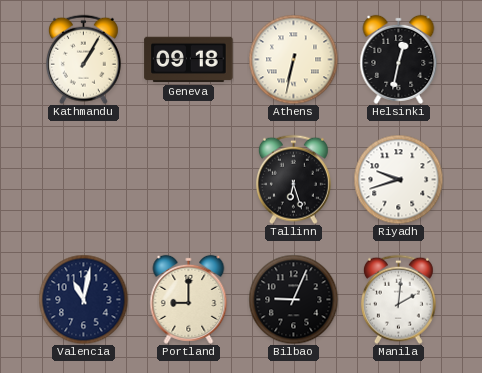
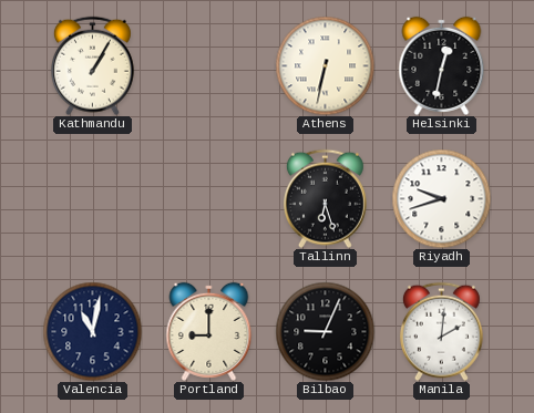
Geneva: 09:18 -> none
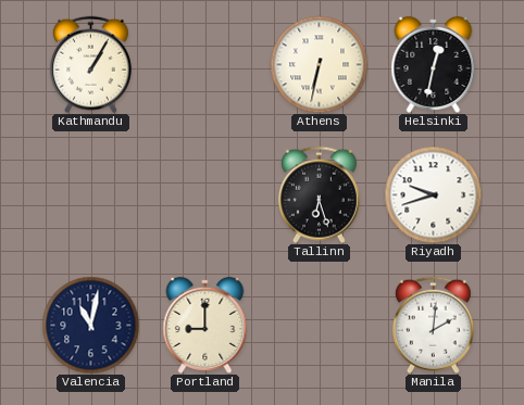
Bilbao: 9:04 -> none
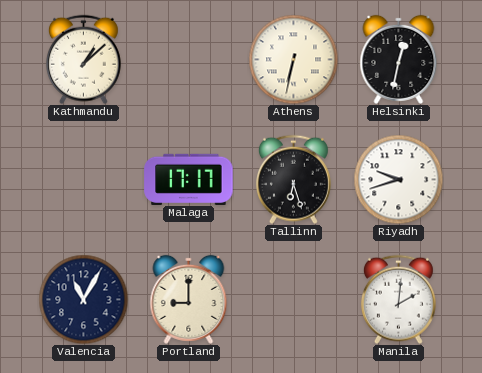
Kathmandu: 1:05 -> 1:08
Malaga: none -> 17:17
Valencia: 11:02 -> 11:05
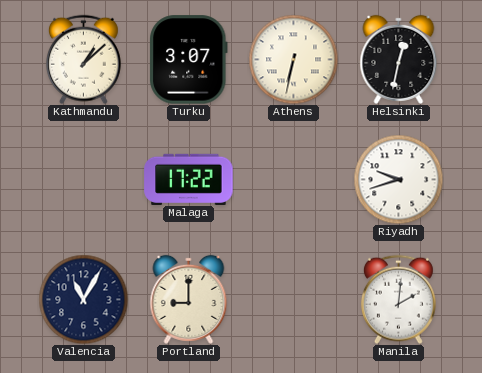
Turku: none -> 3:07
Malaga: 17:17 -> 17:22
Tallinn: 6:27 -> none
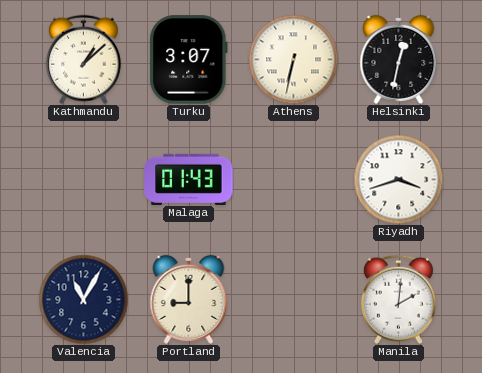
Malaga: 17:22 -> 01:43
Riyadh: 9:42 -> 3:42
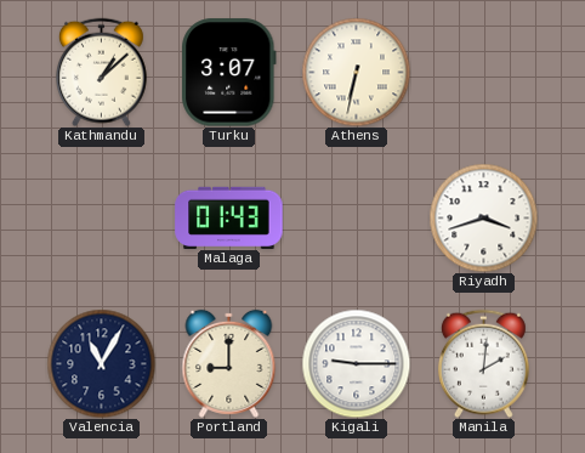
Helsinki: 12:32 -> none
Kigali: none -> 9:15
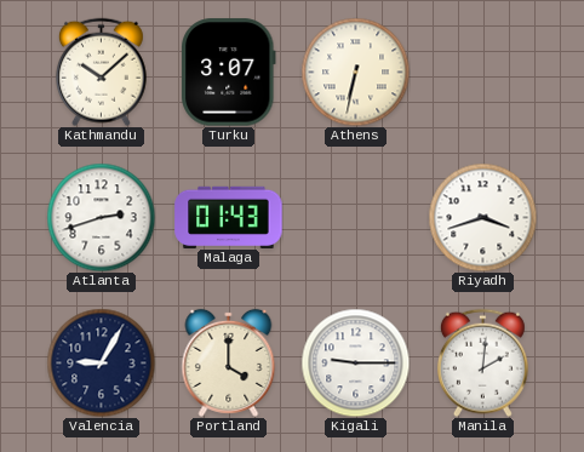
Kathmandu: 1:08 -> 10:08
Atlanta: none -> 2:42
Valencia: 11:05 -> 9:05
Portland: 9:00 -> 4:00
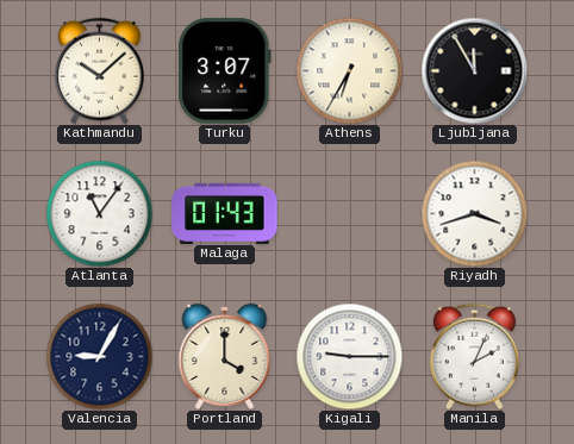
Athens: 6:32 -> 6:35
Ljubljana: none -> 11:55
Atlanta: 2:42 -> 11:06
Manila: 2:01 -> 2:04
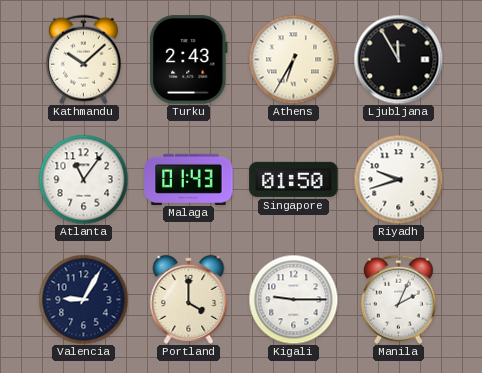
Turku: 3:07 -> 2:43
Singapore: none -> 01:50
Riyadh: 3:42 -> 9:42
